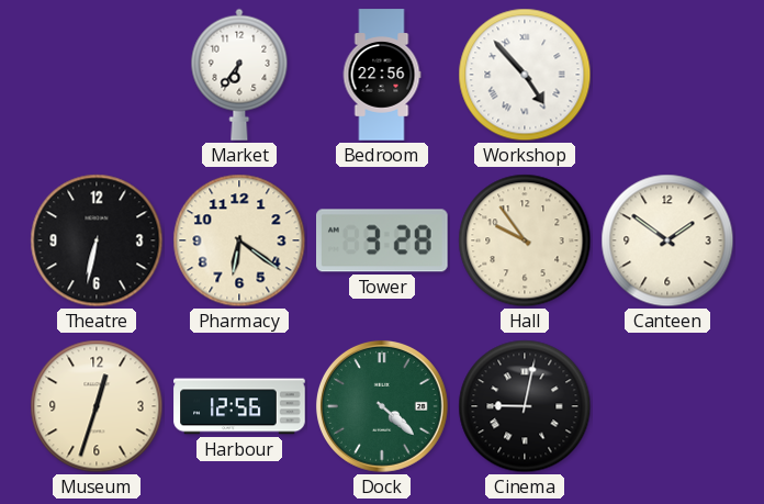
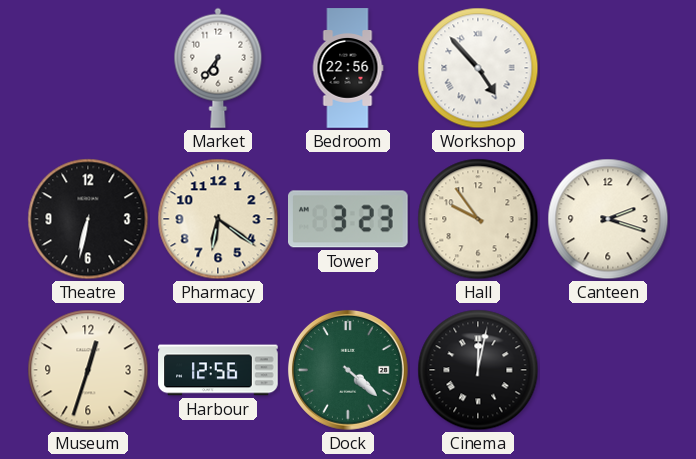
Tower: 3:28 -> 3:23
Canteen: 1:51 -> 2:18
Cinema: 9:02 -> 12:02
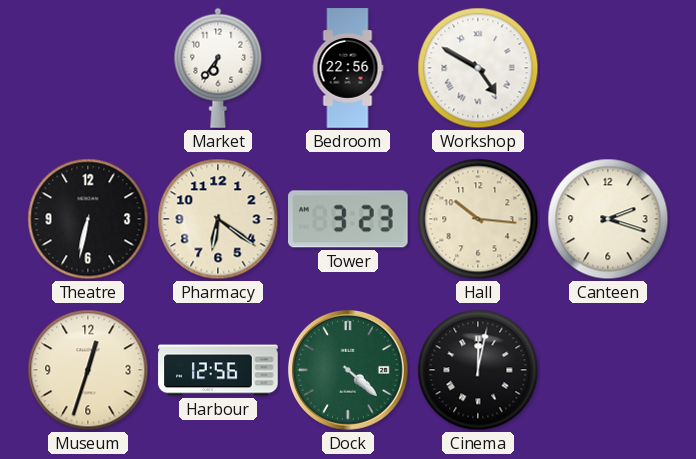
Workshop: 4:53 -> 4:50
Hall: 9:54 -> 10:16
